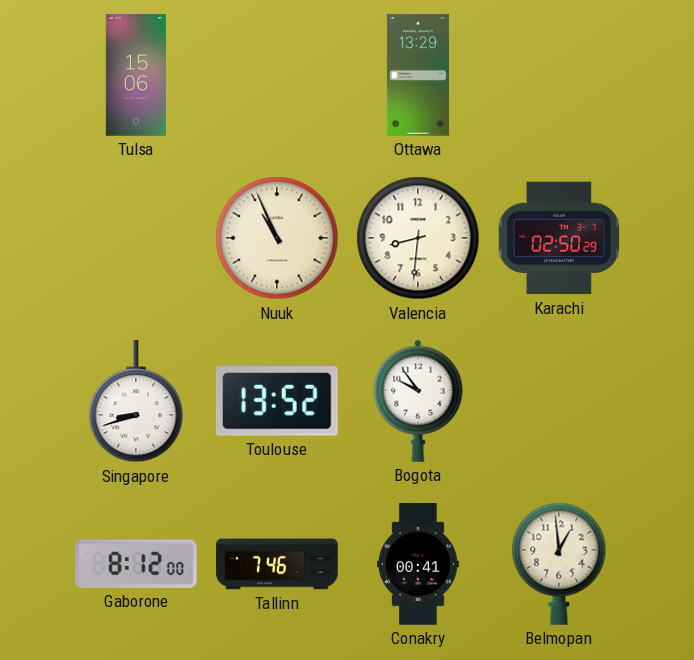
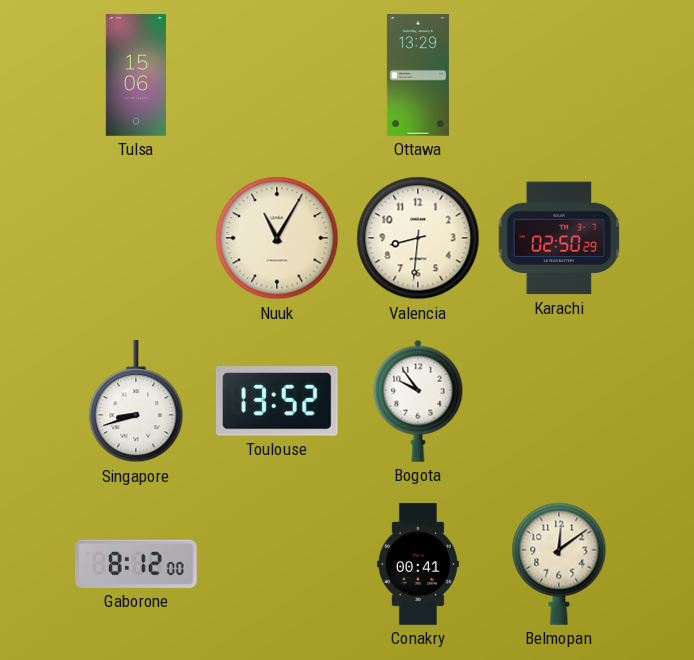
Nuuk: 10:56 -> 11:05
Tallinn: 7:46 -> none
Belmopan: 12:59 -> 12:09
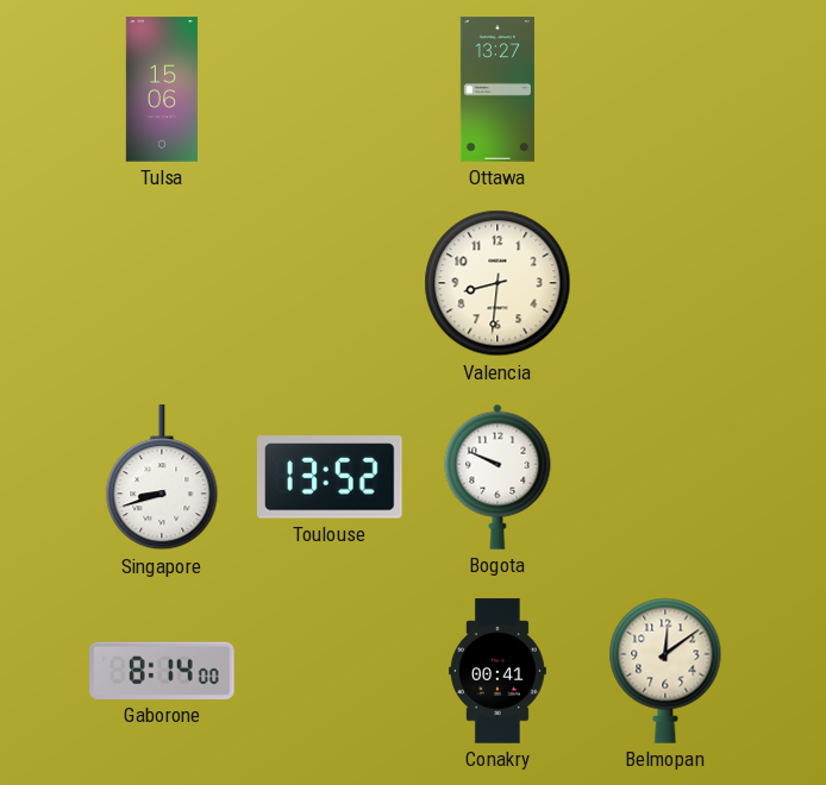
Ottawa: 13:29 -> 13:27
Nuuk: 11:05 -> none
Karachi: 02:50 -> none
Bogota: 9:54 -> 9:49
Gaborone: 8:12 -> 8:14
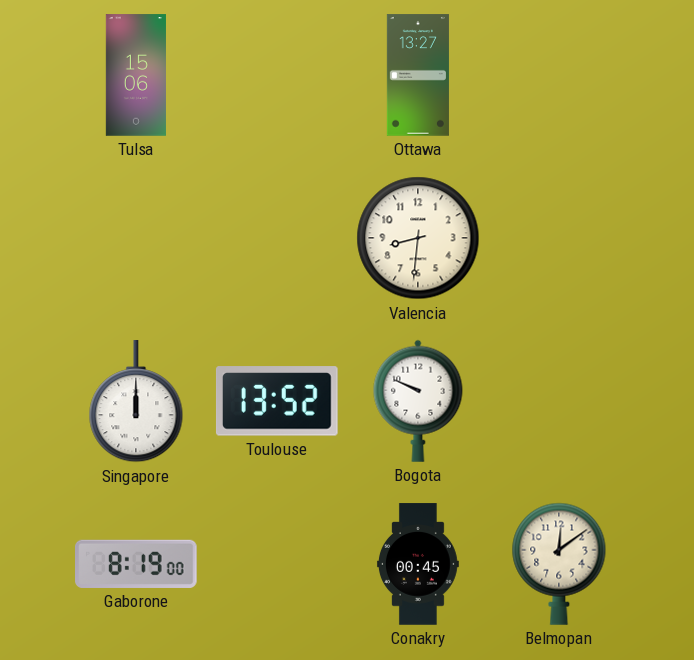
Singapore: 8:42 -> 12:00
Gaborone: 8:14 -> 8:19
Conakry: 00:41 -> 00:45
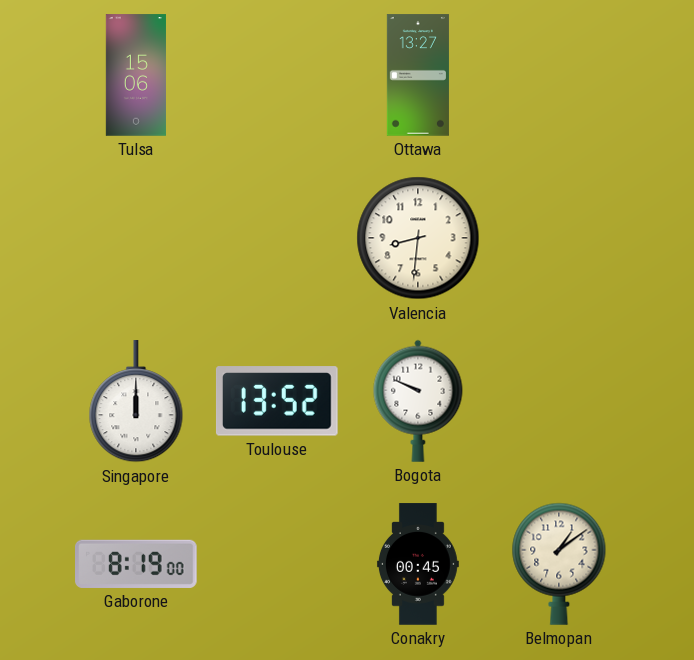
Belmopan: 12:09 -> 1:09
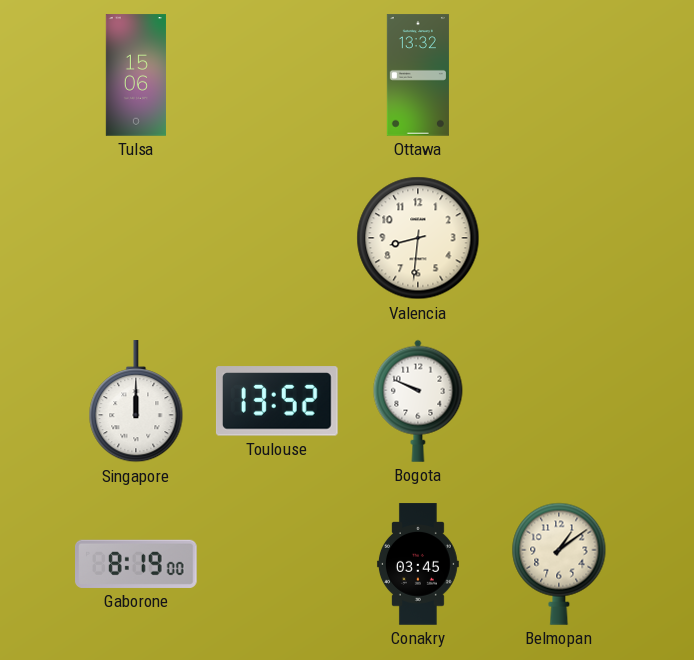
Ottawa: 13:27 -> 13:32
Conakry: 00:45 -> 03:45
